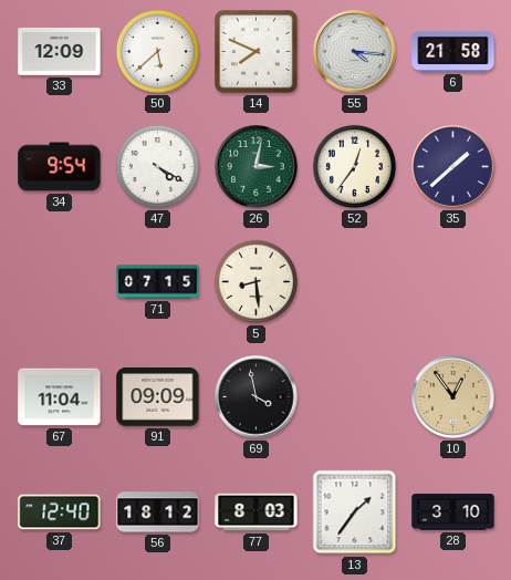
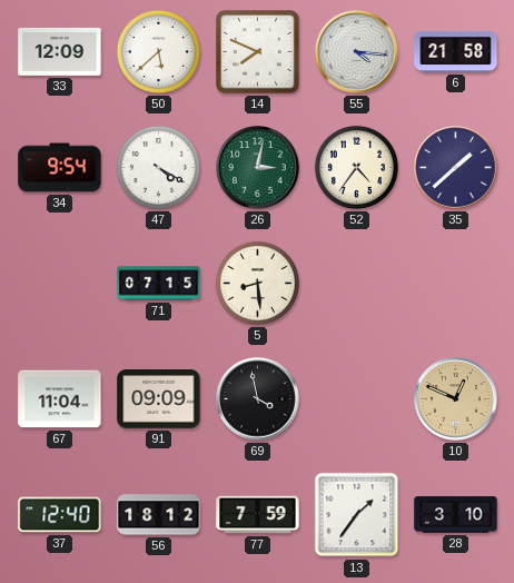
52: 12:36 -> 4:36
10: 12:54 -> 12:49
77: 8:03 -> 7:59
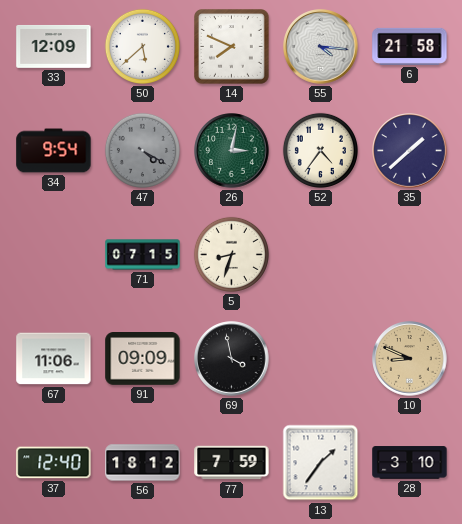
47 dial: white -> grey
5: 8:29 -> 8:33
67: 11:04 -> 11:06
10: 12:49 -> 8:49
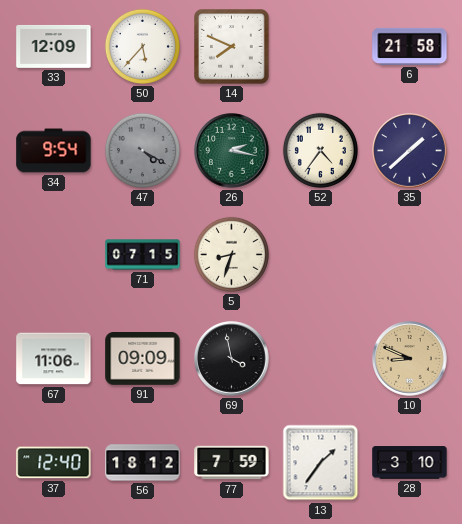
50: 5:38 -> 5:37
55: 4:16 -> none
26: 3:02 -> 2:17
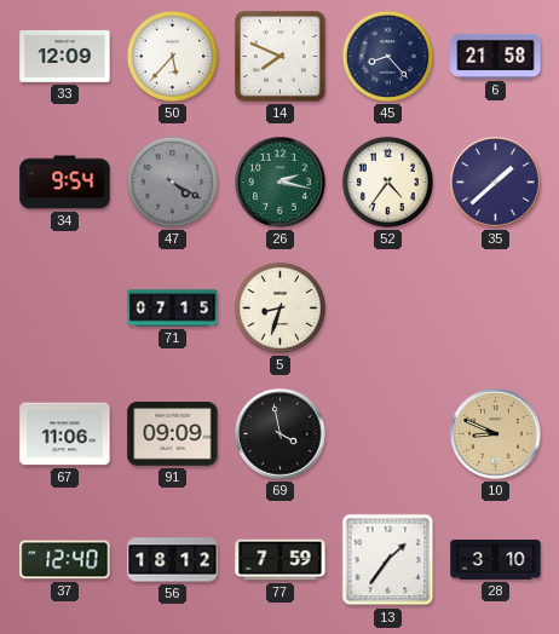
45: none -> 8:23
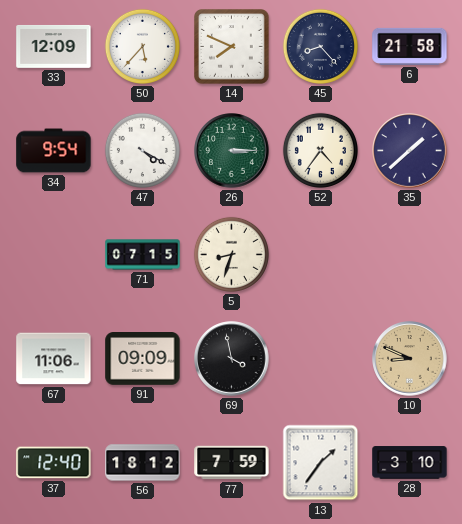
47 dial: grey -> white
26: 2:17 -> 3:15
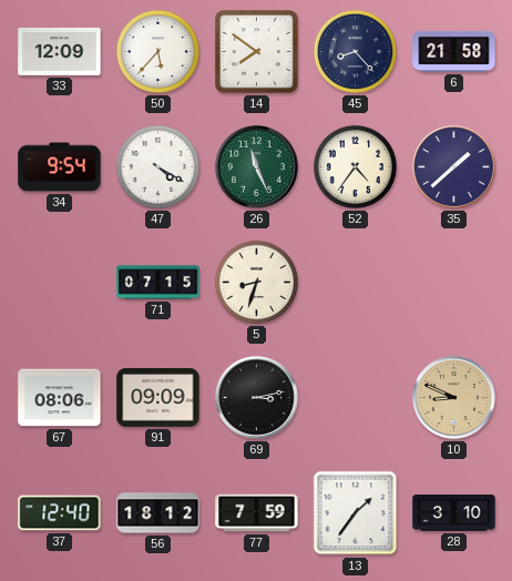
14: 7:49 -> 7:51
26: 3:15 -> 11:26
67: 11:06 -> 08:06
69: 3:58 -> 3:13
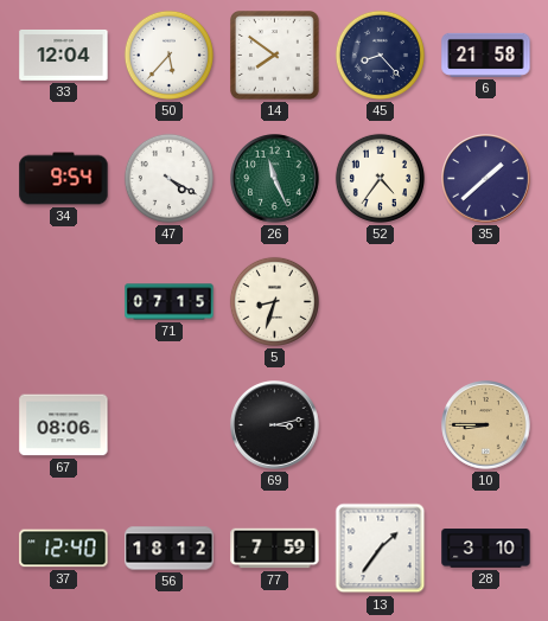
33: 12:09 -> 12:04
91: 09:09 -> none
10: 8:49 -> 8:45
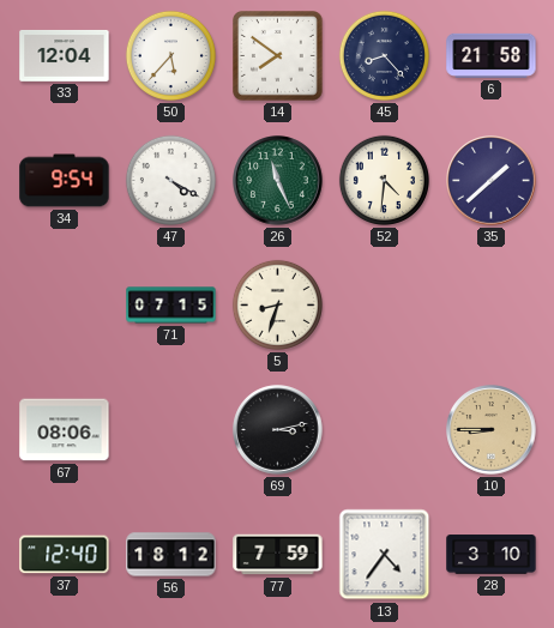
52: 4:36 -> 4:31
13: 1:36 -> 4:36
